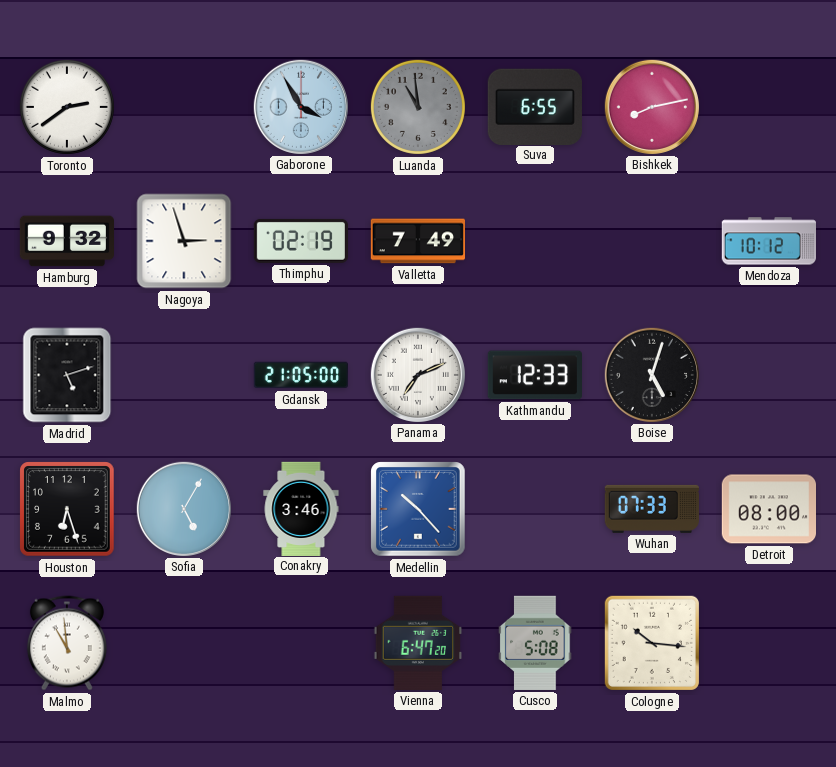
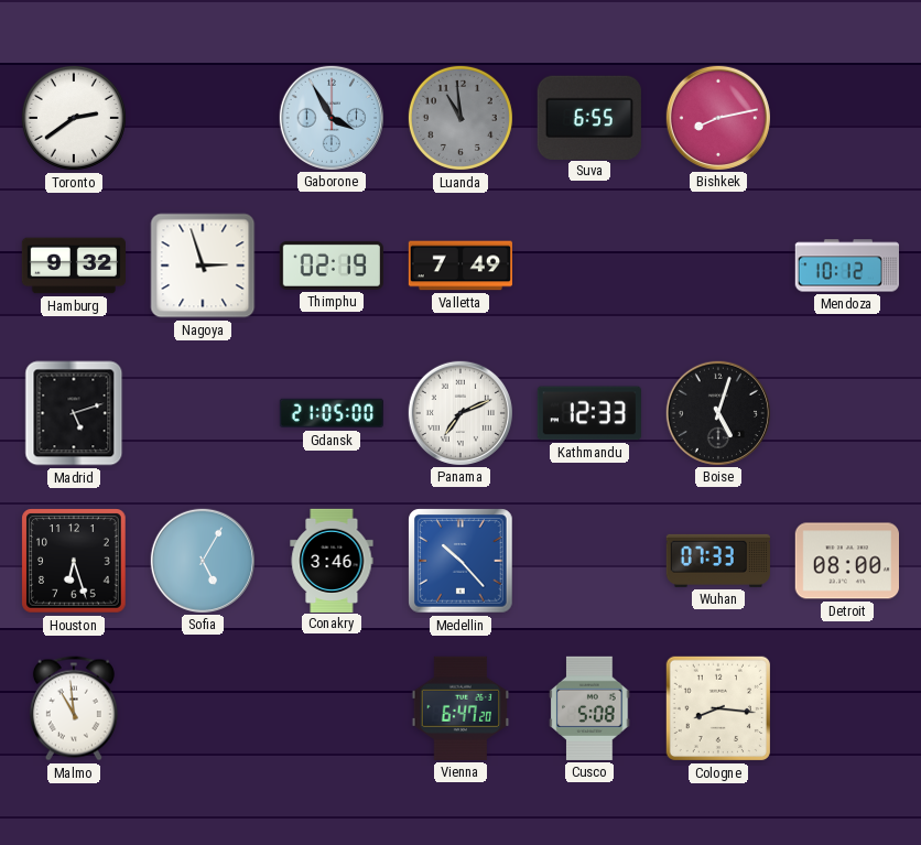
Cologne: 10:16 -> 8:16
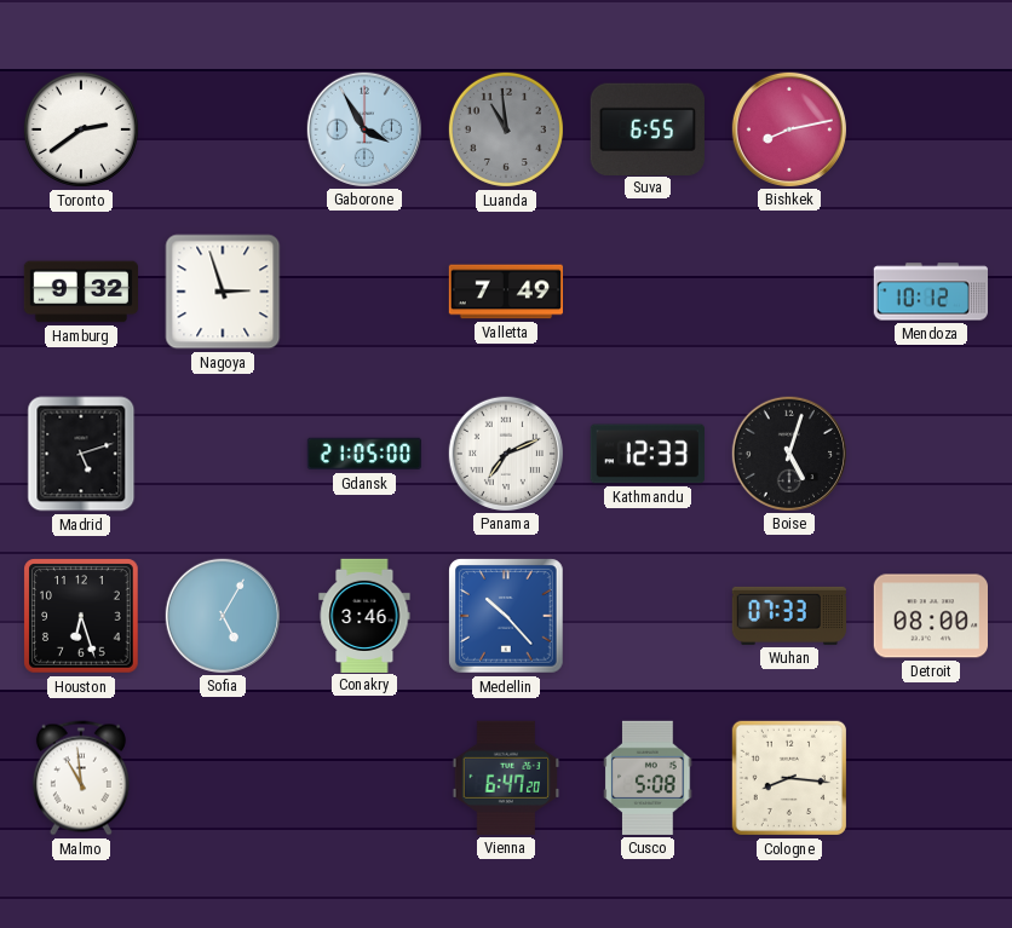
Thimphu: 02:19 -> none
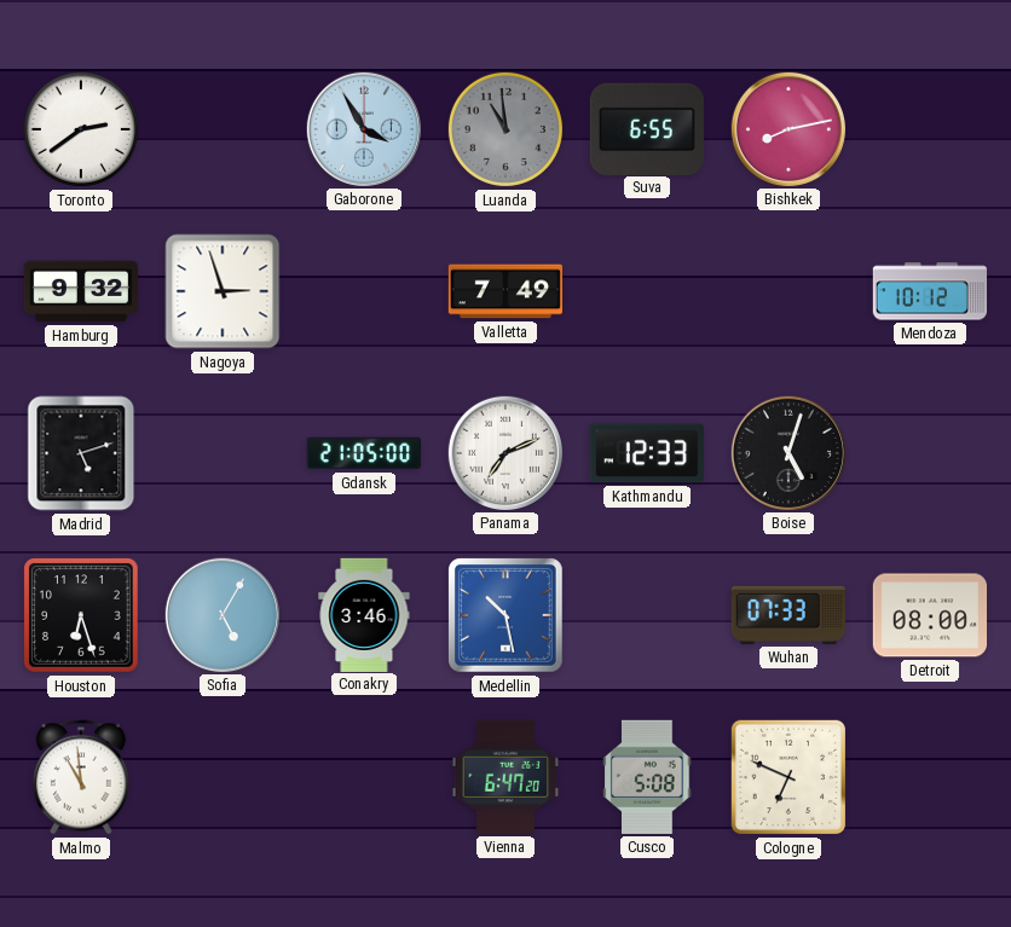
Medellin: 10:23 -> 10:28
Cologne: 8:16 -> 6:49
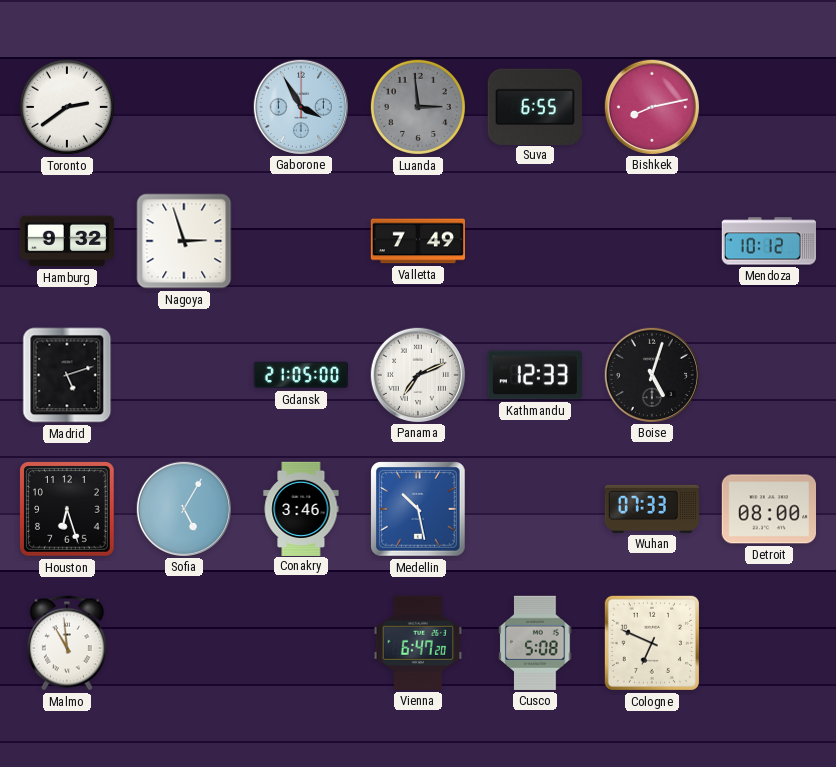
Luanda: 10:59 -> 2:59
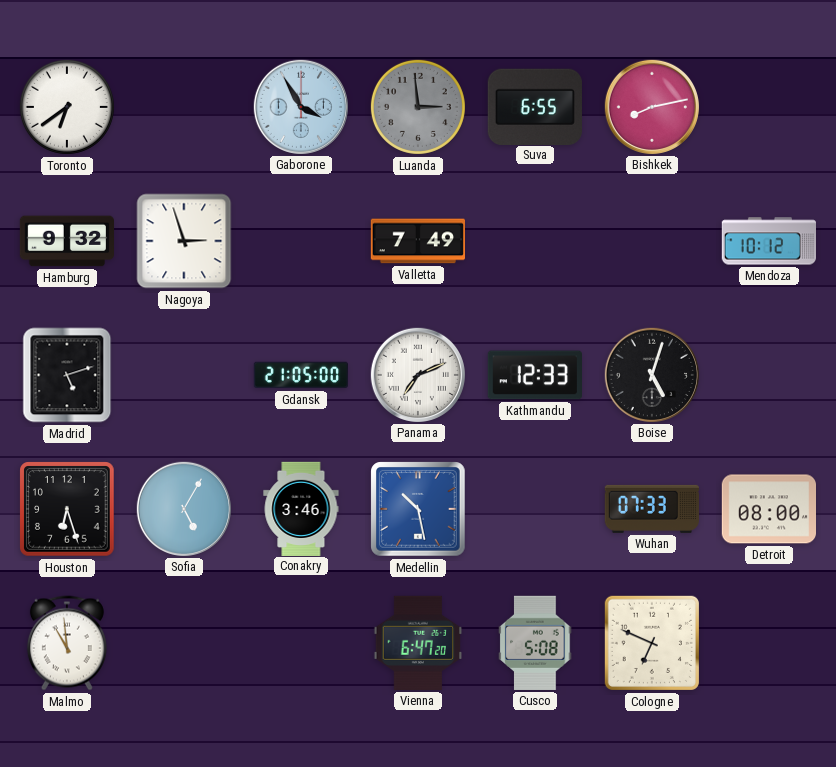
Toronto: 2:39 -> 6:39
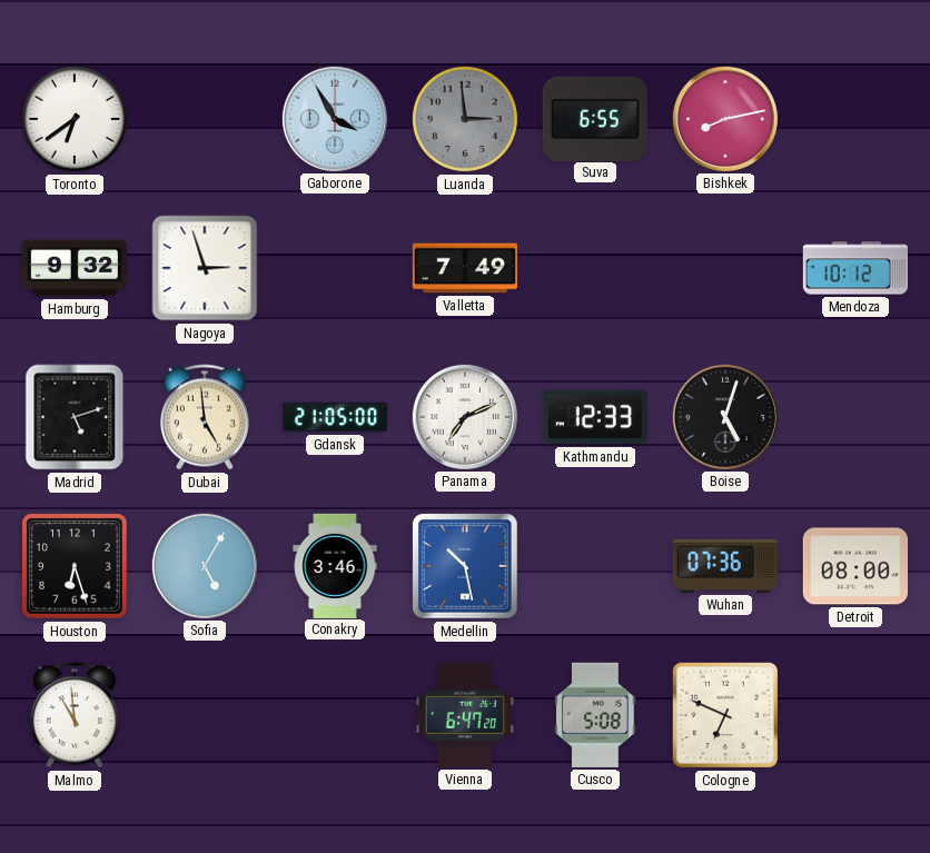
Dubai: none -> 4:59
Wuhan: 07:33 -> 07:36
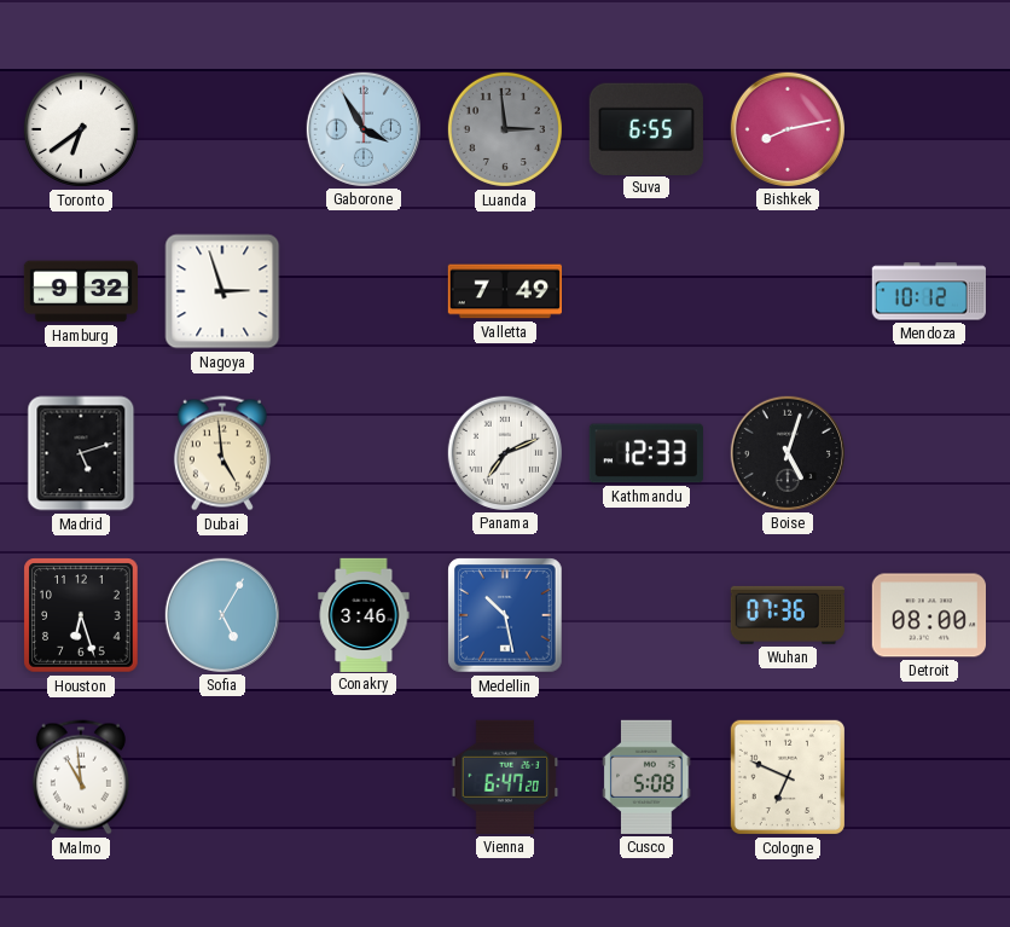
Gdansk: 21:05 -> none
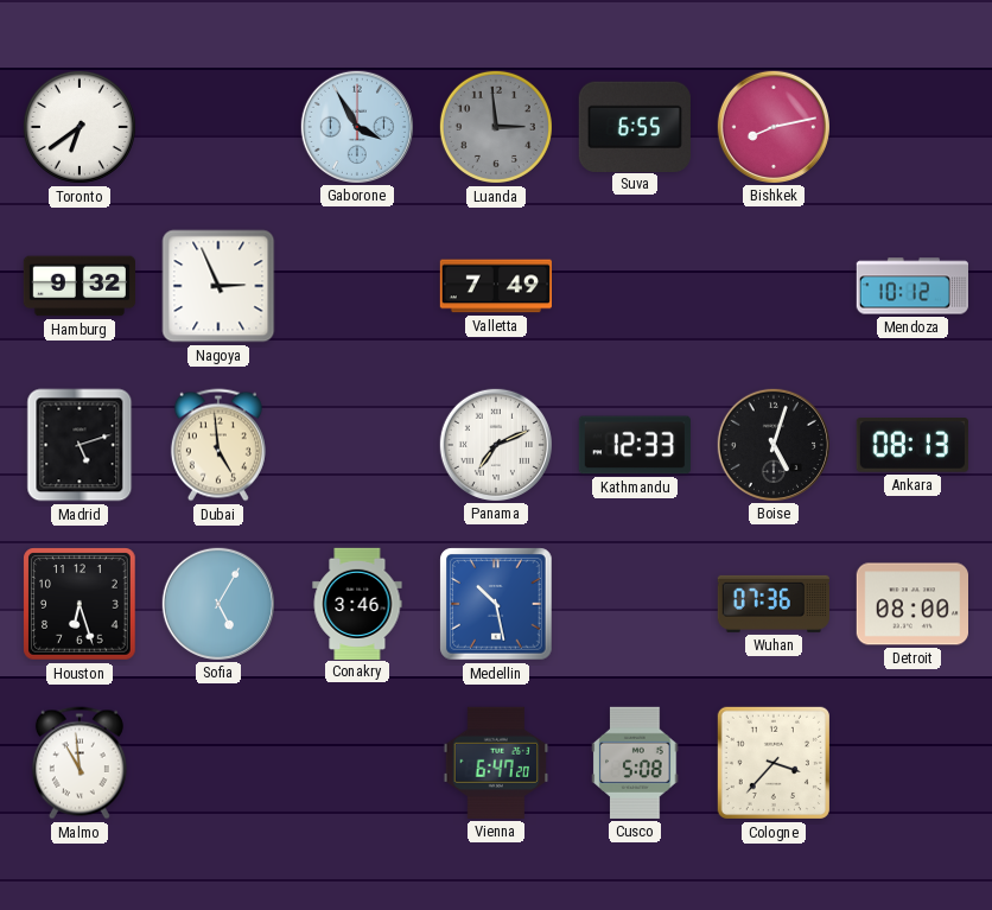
Nagoya: 2:57 -> 2:56
Ankara: none -> 08:13
Cologne: 6:49 -> 3:37
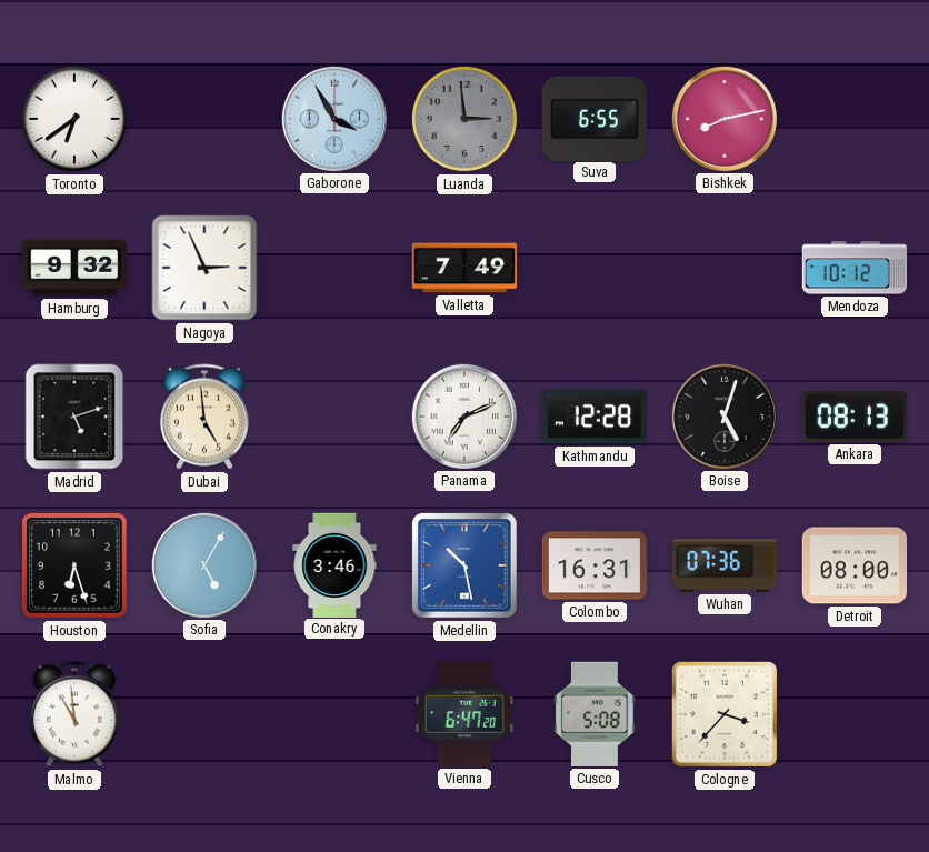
Kathmandu: 12:33 -> 12:28
Colombo: none -> 16:31
